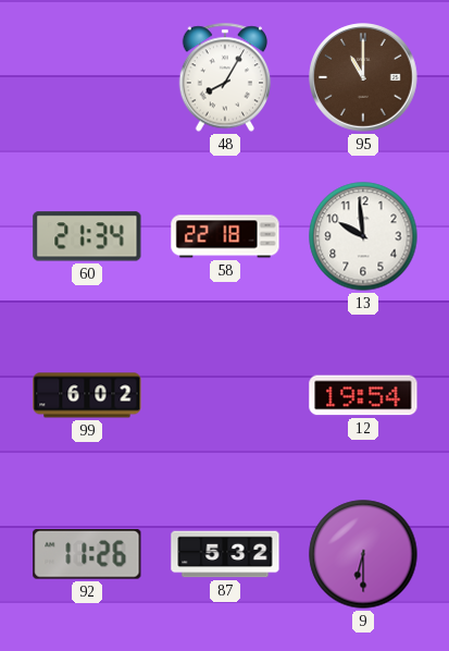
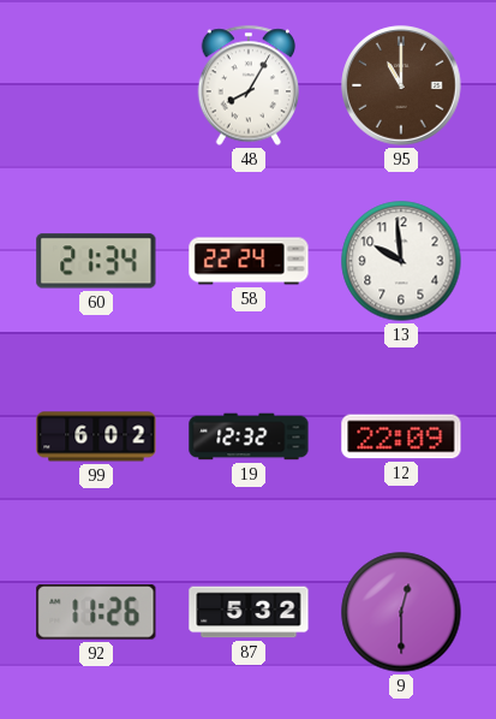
58: 22:18 -> 22:24
19: none -> 12:32
12: 19:54 -> 22:09
9: 6:30 -> 12:30
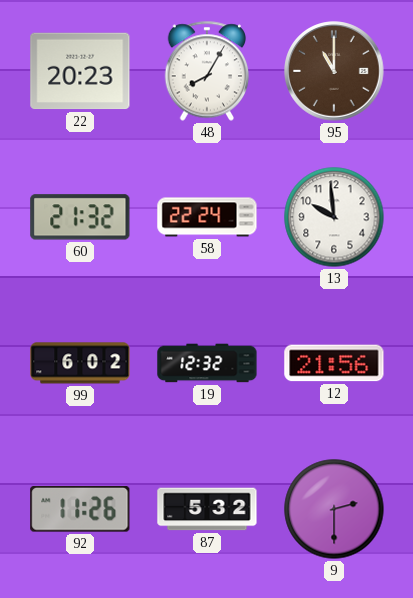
22: none -> 20:23
60: 21:34 -> 21:32
12: 22:09 -> 21:56
9: 12:30 -> 2:30
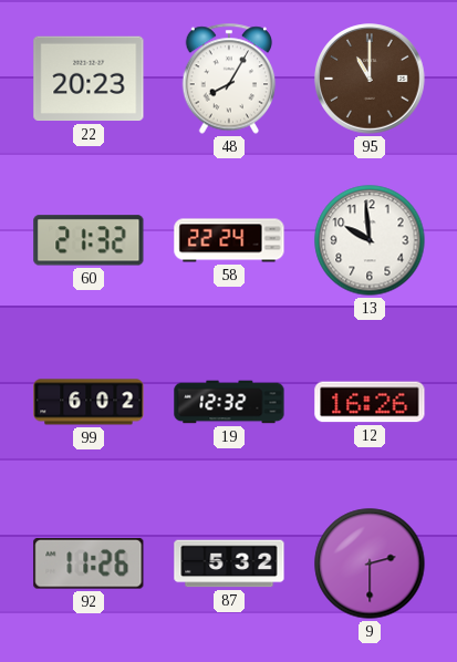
12: 21:56 -> 16:26
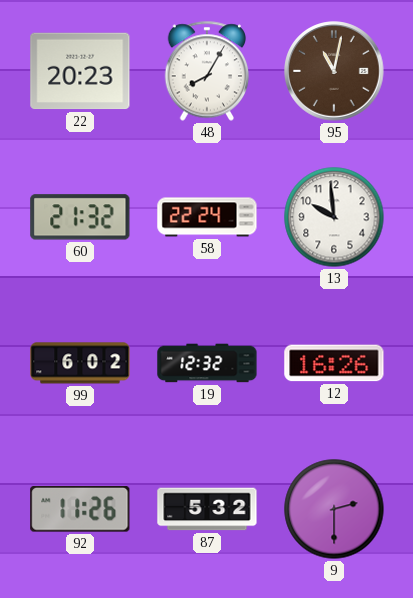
95: 11:00 -> 11:02
